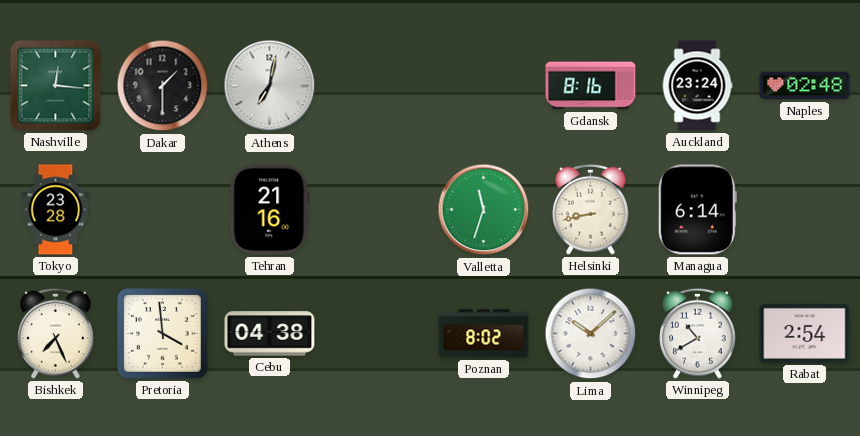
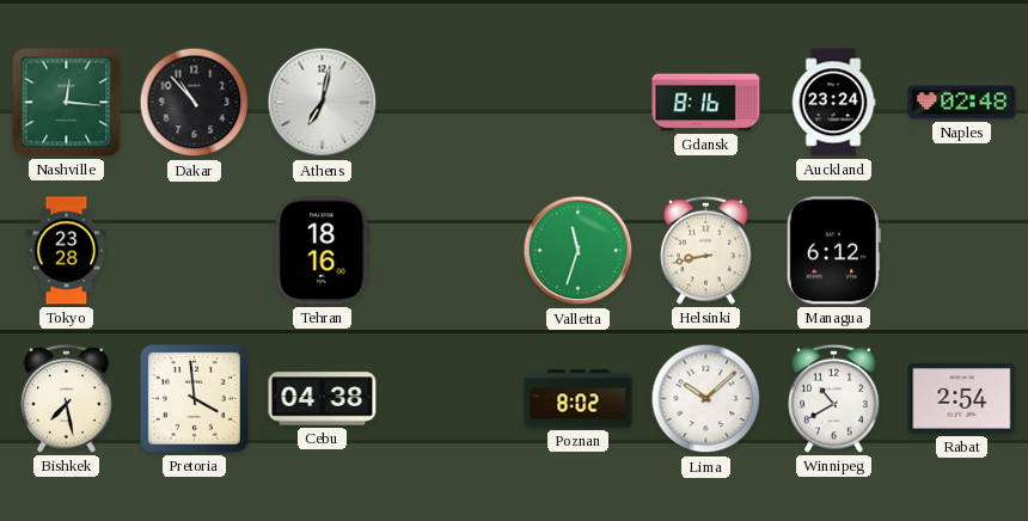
Dakar: 1:30 -> 10:53
Tehran: 21:16 -> 18:16
Managua: 6:14 -> 6:12
Bishkek: 7:26 -> 7:28
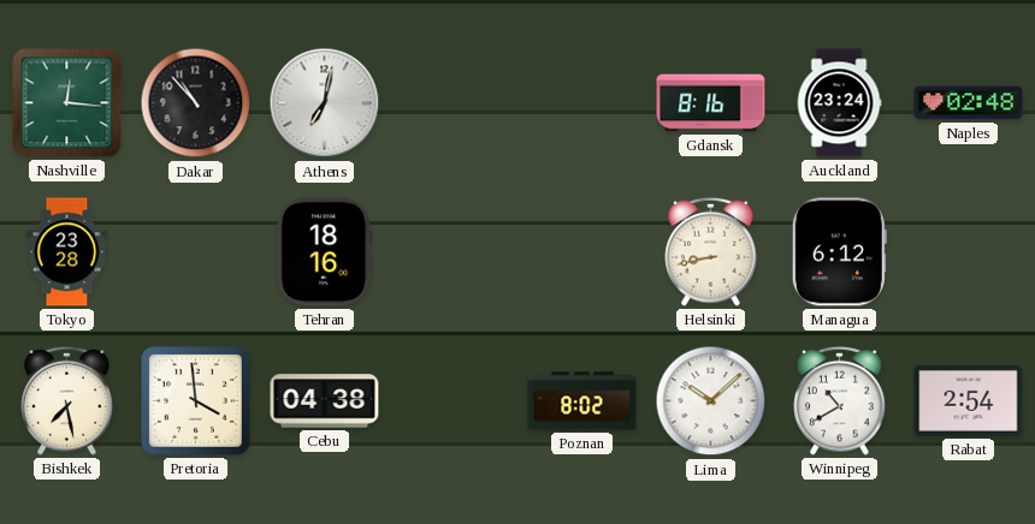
Valletta: 11:33 -> none
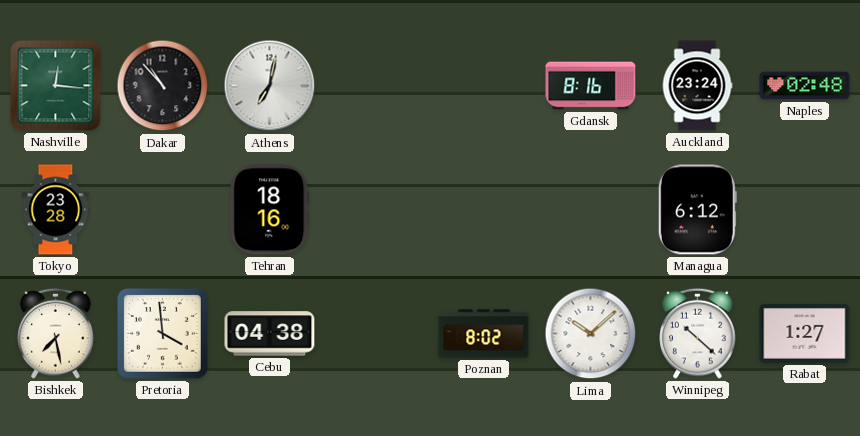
Helsinki: 8:43 -> none
Winnipeg: 10:40 -> 10:22
Rabat: 2:54 -> 1:27
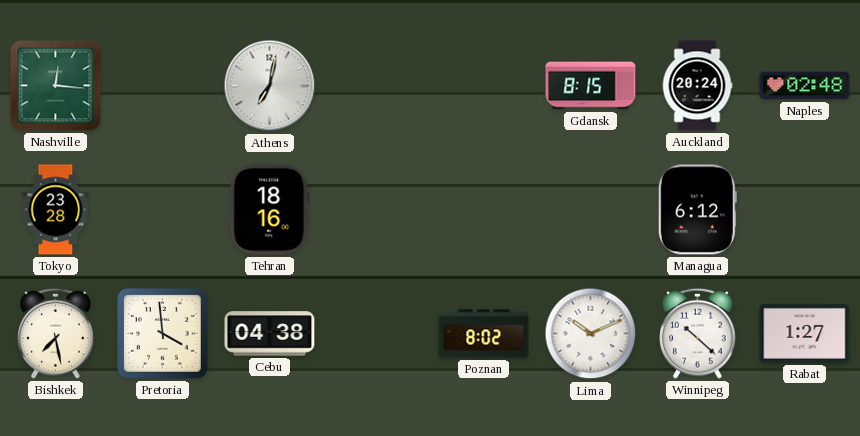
Dakar: 10:53 -> none
Gdansk: 8:16 -> 8:15
Auckland: 23:24 -> 20:24
Lima: 10:08 -> 10:11
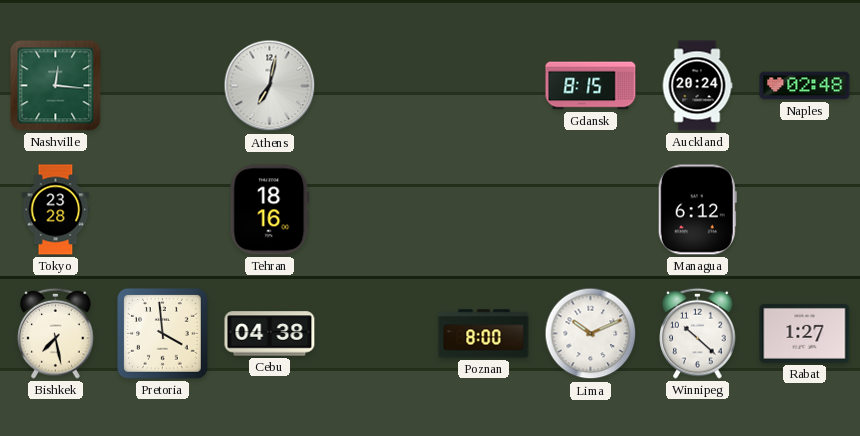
Poznan: 8:02 -> 8:00
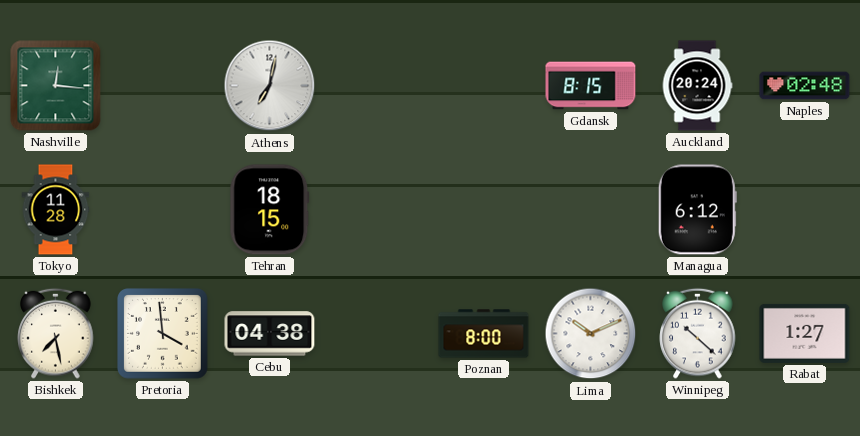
Tokyo: 23:28 -> 11:28
Tehran: 18:16 -> 18:15
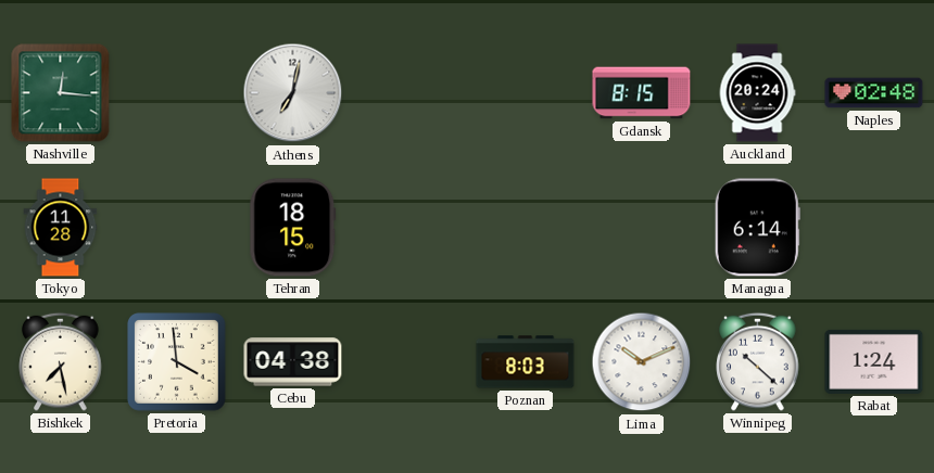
Managua: 6:12 -> 6:14
Poznan: 8:00 -> 8:03
Rabat: 1:27 -> 1:24
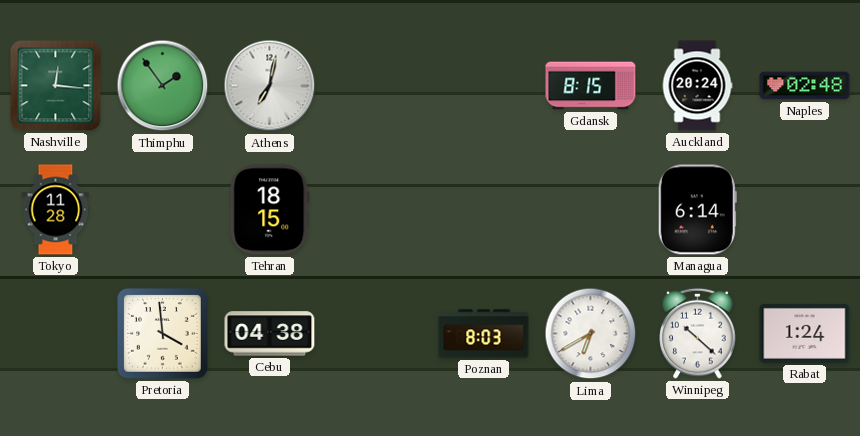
Thimphu: none -> 1:54
Bishkek: 7:28 -> none
Lima: 10:11 -> 6:40
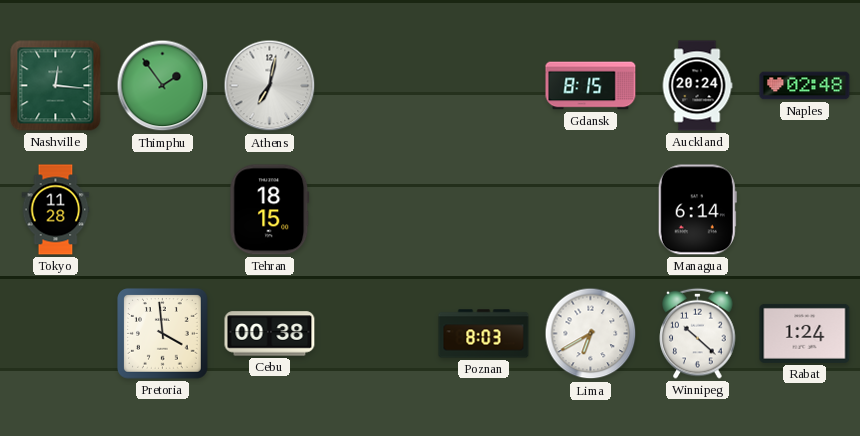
Cebu: 04:38 -> 00:38
